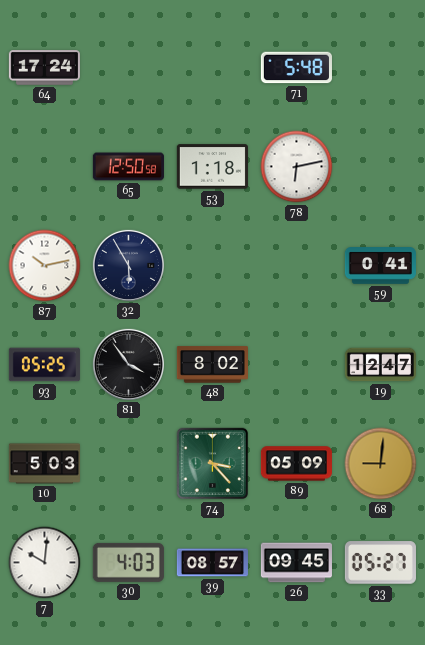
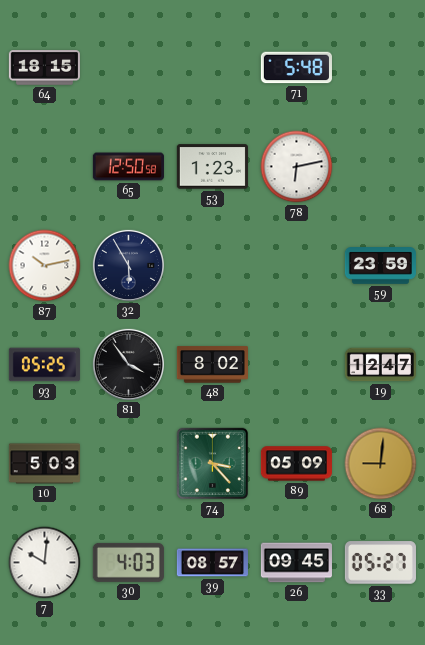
64: 17:24 -> 18:15
53: 1:18 -> 1:23
59: 0:41 -> 23:59
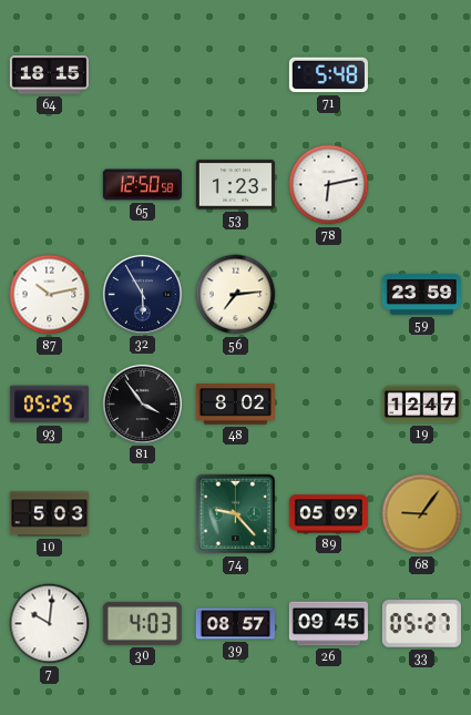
56: none -> 7:14
74: 3:23 -> 9:23
68: 9:01 -> 9:06
